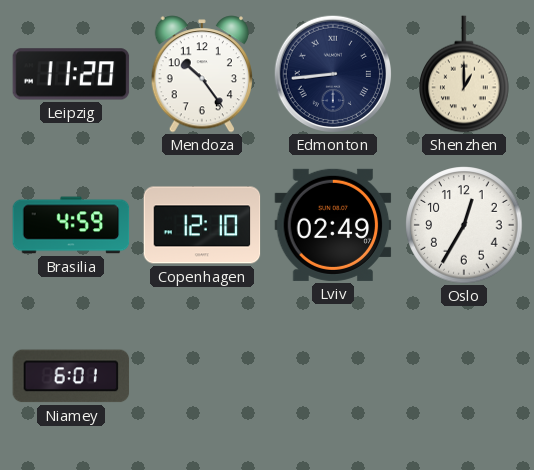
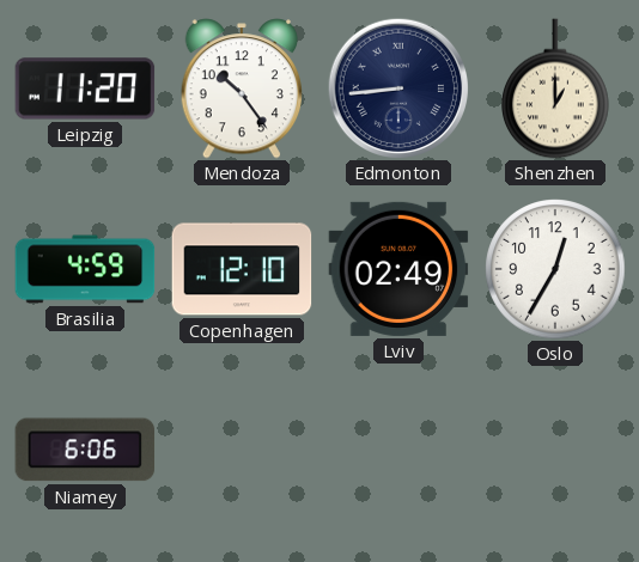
Niamey: 6:01 -> 6:06
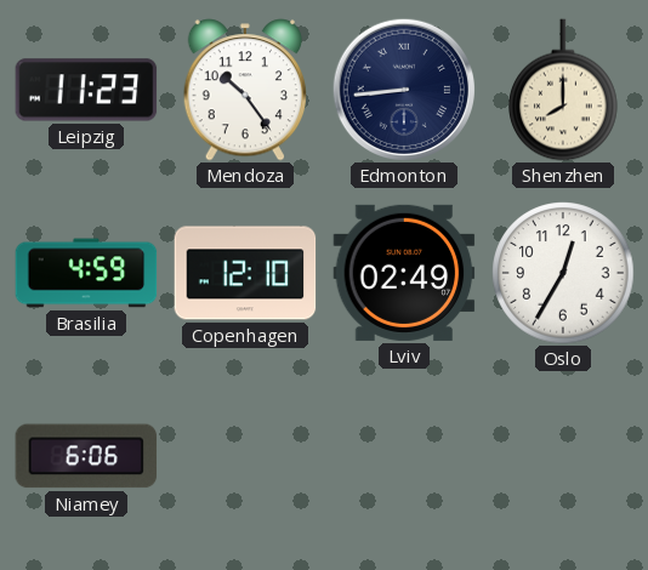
Leipzig: 11:20 -> 11:23
Shenzhen: 1:00 -> 8:00
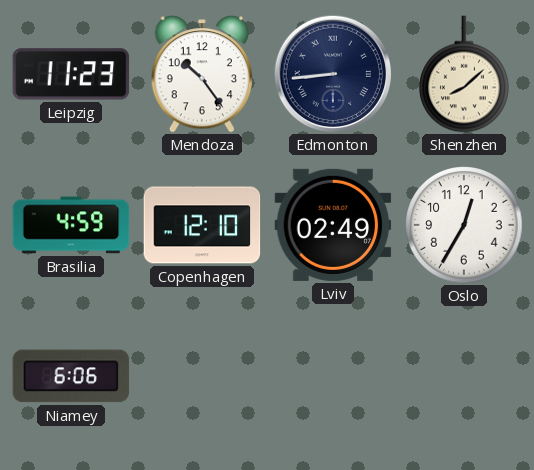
Shenzhen: 8:00 -> 8:08
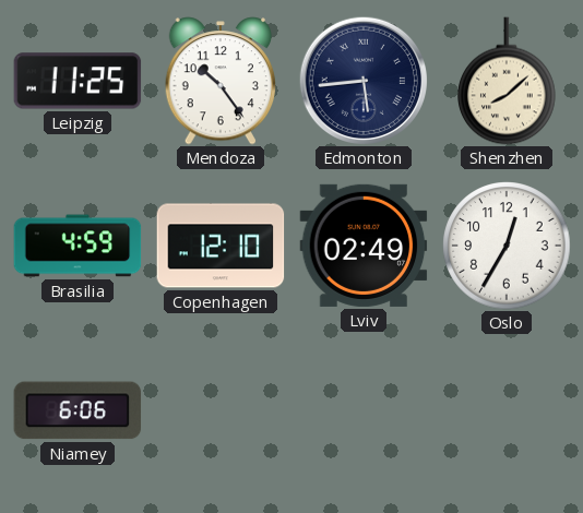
Leipzig: 11:23 -> 11:25
Edmonton: 8:44 -> 5:44
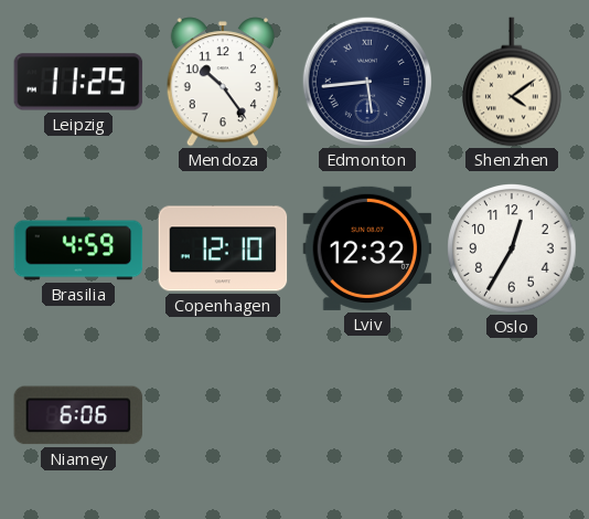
Shenzhen: 8:08 -> 4:09
Lviv: 02:49 -> 12:32
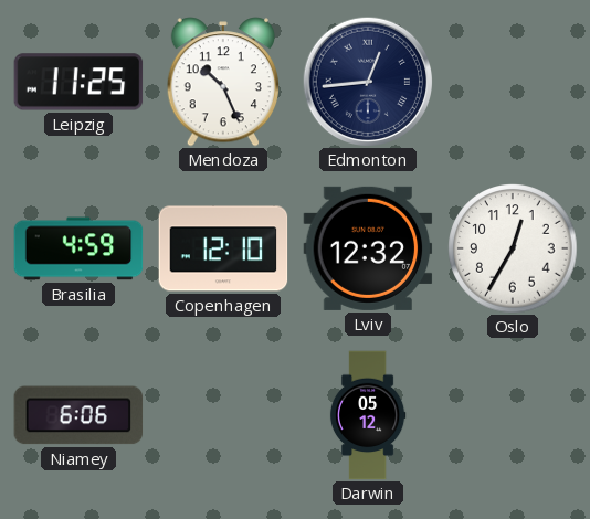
Mendoza: 10:24 -> 10:26
Edmonton: 5:44 -> 12:44
Shenzhen: 4:09 -> none
Darwin: none -> 05:12
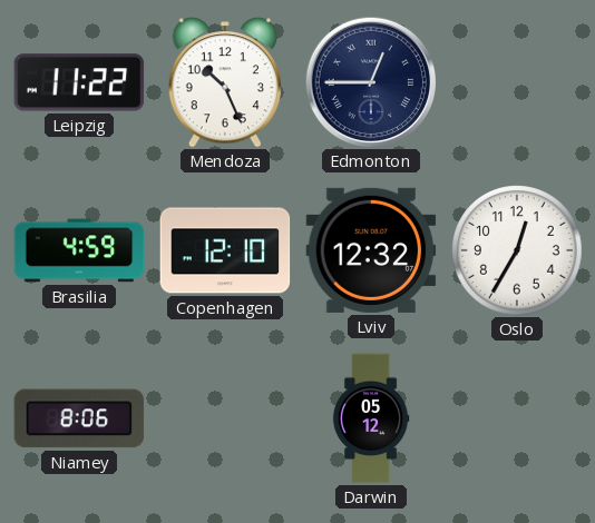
Leipzig: 11:25 -> 11:22
Edmonton: 12:44 -> 12:45
Niamey: 6:06 -> 8:06
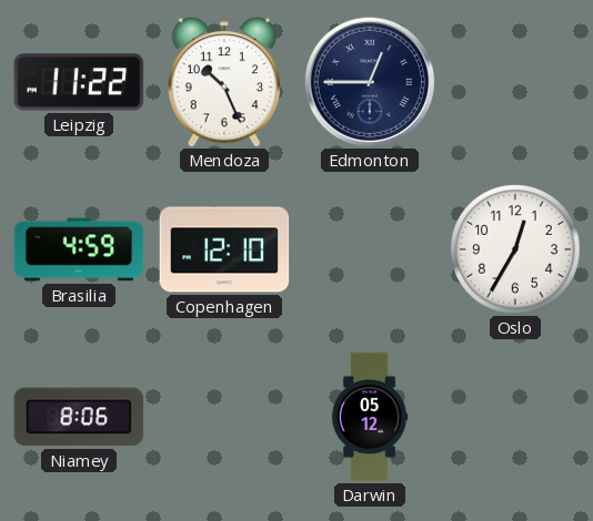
Lviv: 12:32 -> none
